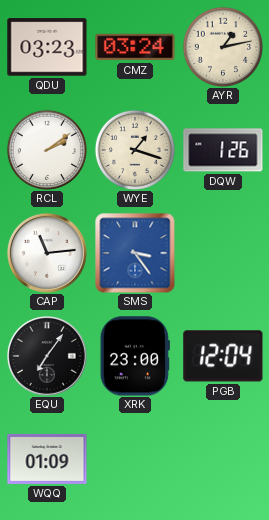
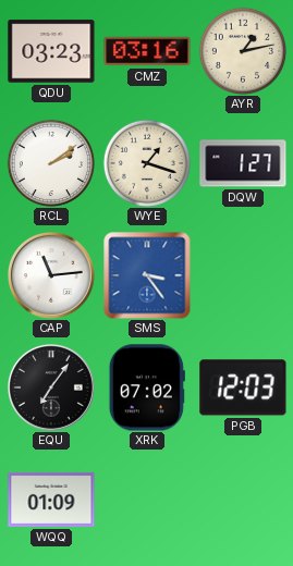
CMZ: 03:24 -> 03:16
DQW: 1:26 -> 1:27
XRK: 23:00 -> 07:02
PGB: 12:04 -> 12:03
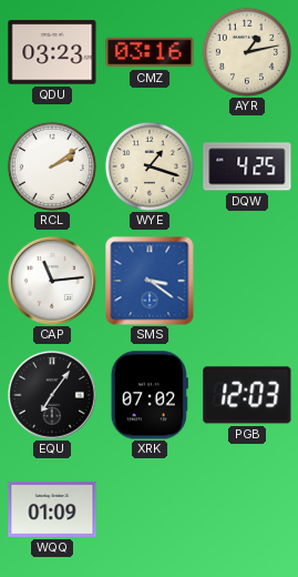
DQW: 1:27 -> 4:25
SMS: 3:24 -> 3:21
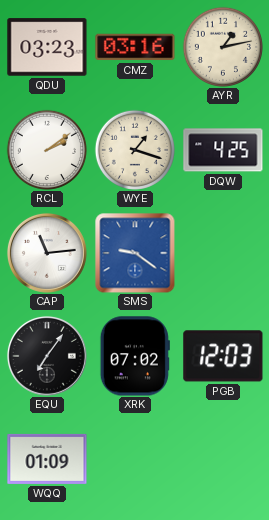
SMS: 3:21 -> 9:21
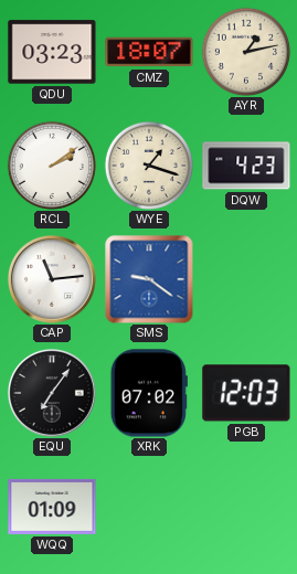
CMZ: 03:16 -> 18:07
DQW: 4:25 -> 4:23
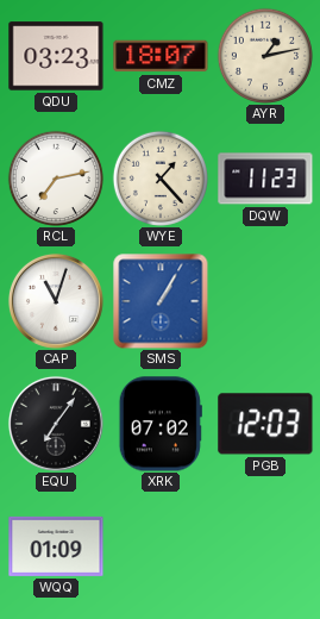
RCL: 2:09 -> 7:13
WYE: 1:18 -> 1:23
DQW: 4:23 -> 11:23
CAP: 11:14 -> 11:03
SMS: 9:21 -> 1:05
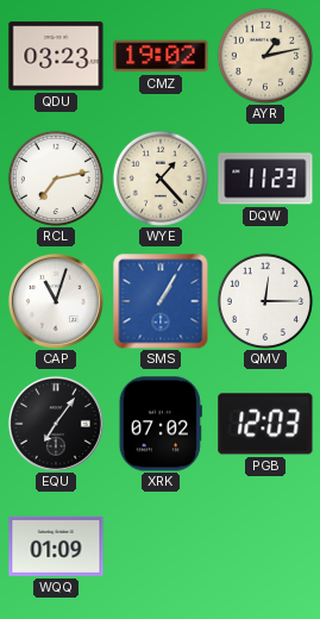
CMZ: 18:07 -> 19:02
QMV: none -> 12:15
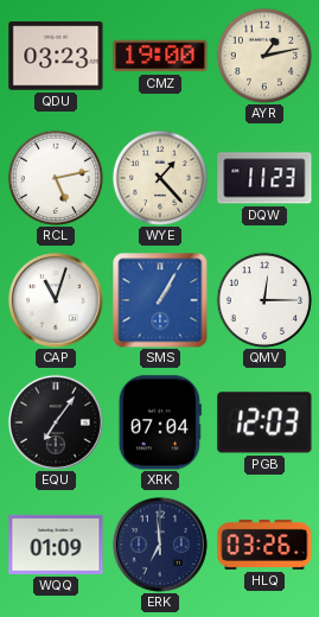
CMZ: 19:02 -> 19:00
RCL: 7:13 -> 5:13
XRK: 07:02 -> 07:04
ERK: none -> 6:59
HLQ: none -> 03:26
